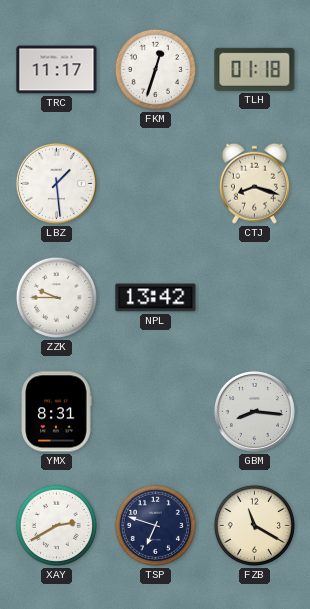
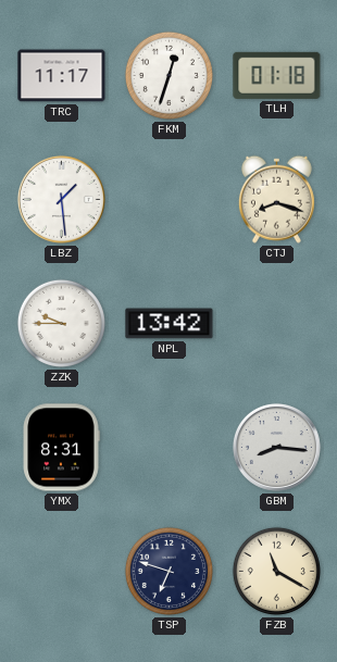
XAY: 2:40 -> none
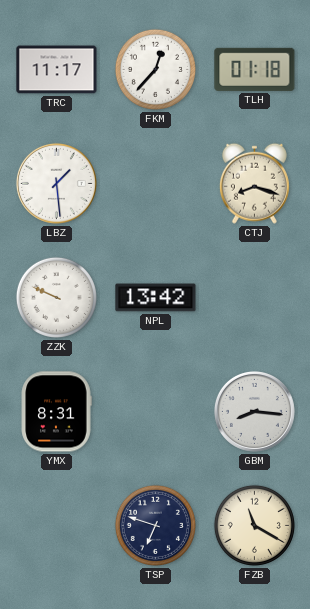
FKM: 12:33 -> 12:37
ZZK: 9:45 -> 9:49
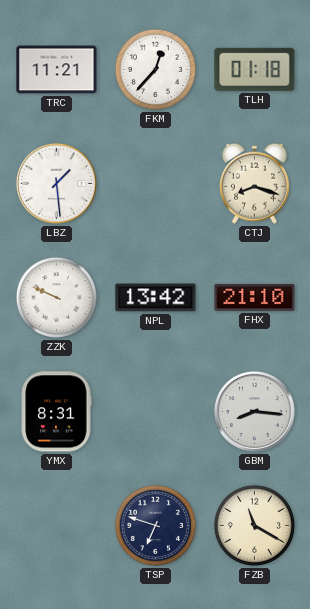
TRC: 11:17 -> 11:21
FHX: none -> 21:10
